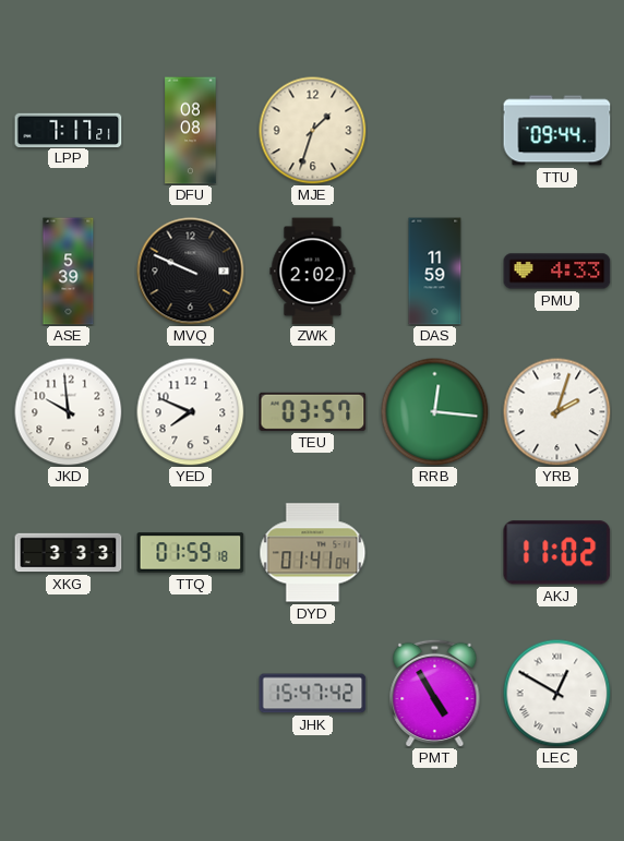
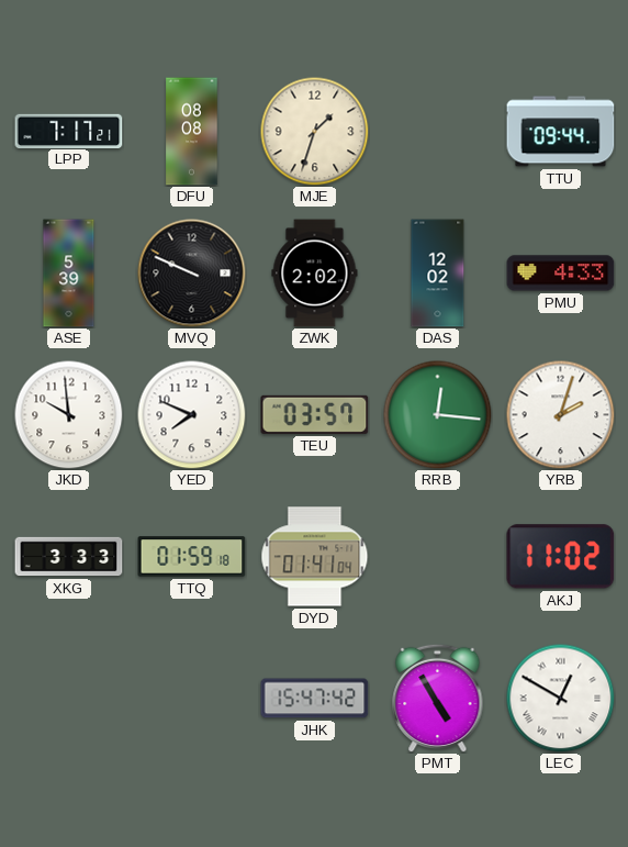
DAS: 11:59 -> 12:02
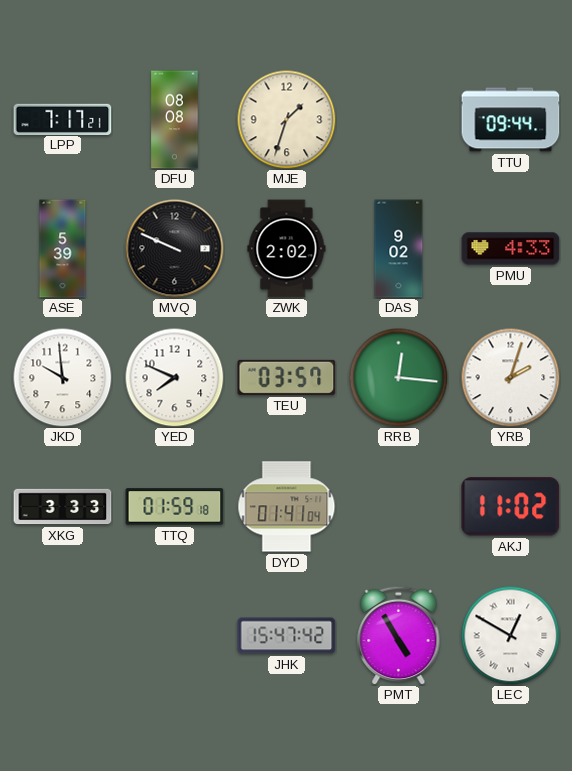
DAS: 12:02 -> 9:02
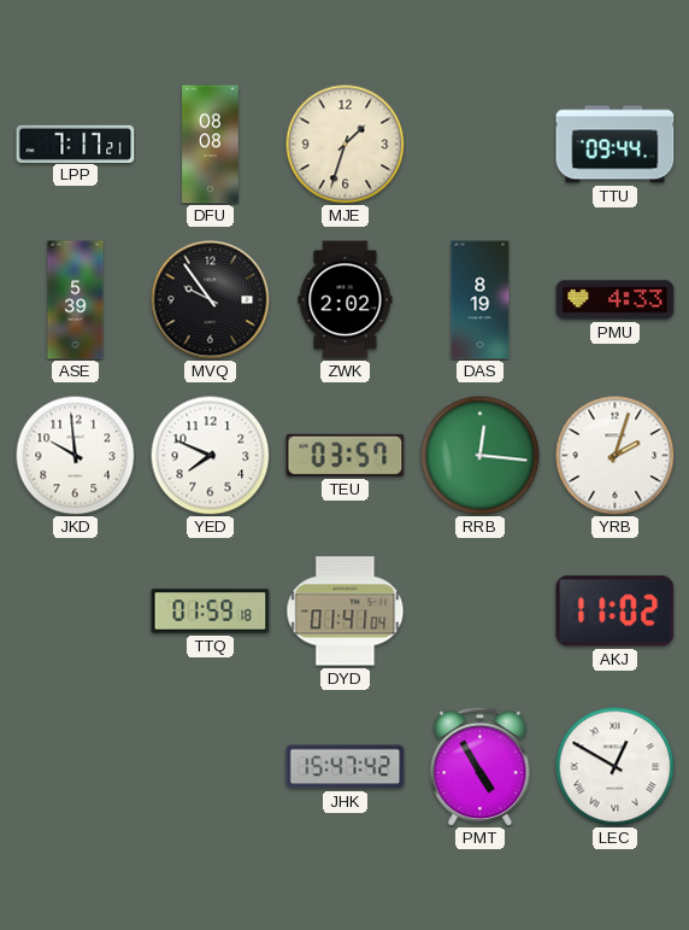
MVQ: 9:49 -> 9:54
DAS: 9:02 -> 8:19
XKG: 3:33 -> none
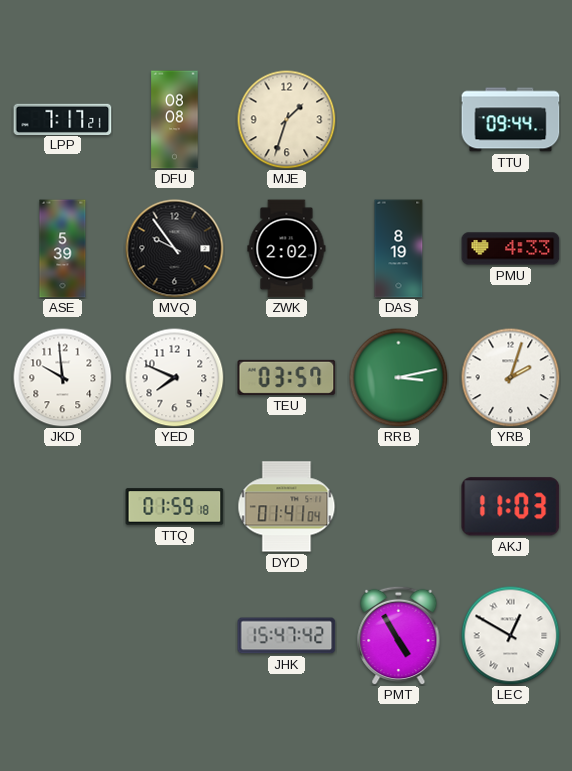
RRB: 12:16 -> 3:13
AKJ: 11:02 -> 11:03
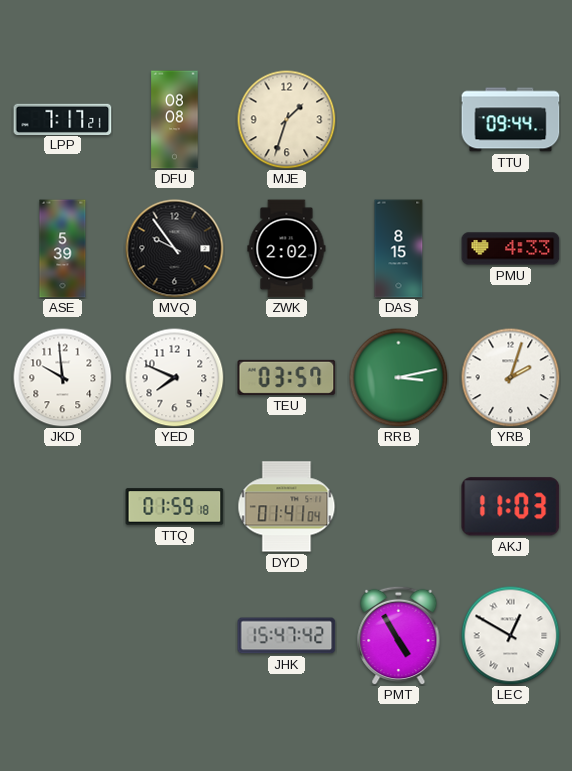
DAS: 8:19 -> 8:15
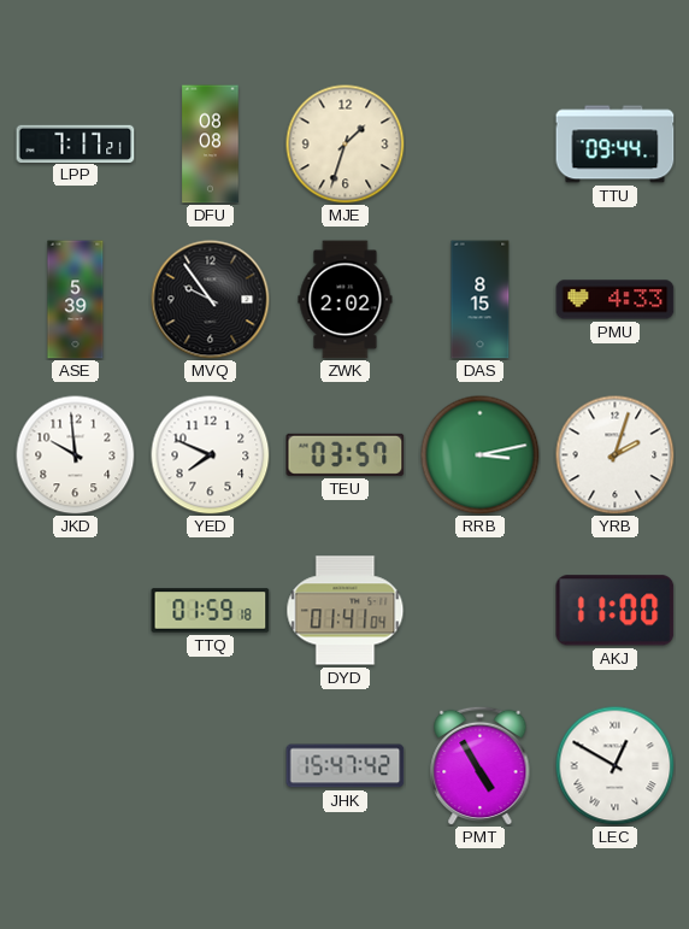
AKJ: 11:03 -> 11:00
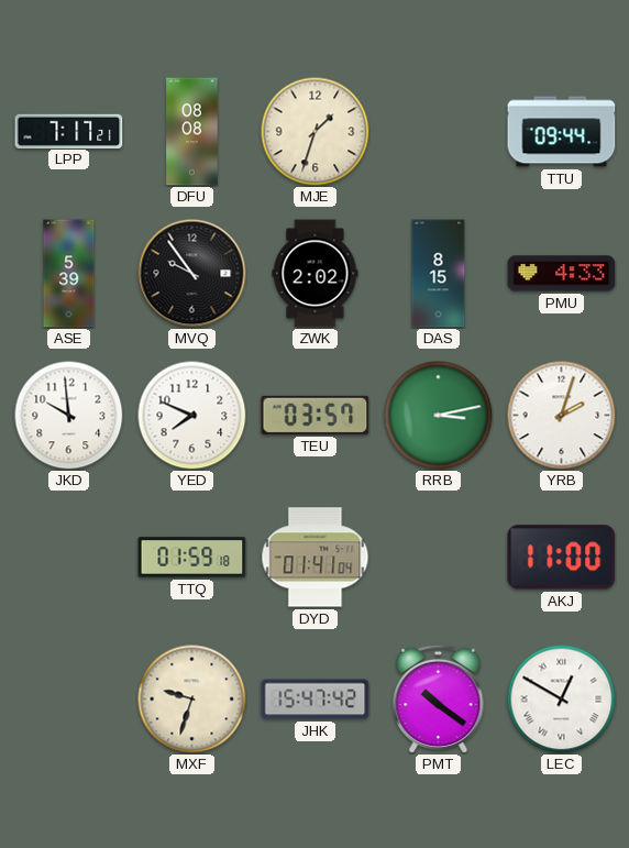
MXF: none -> 9:33
PMT: 4:55 -> 10:21
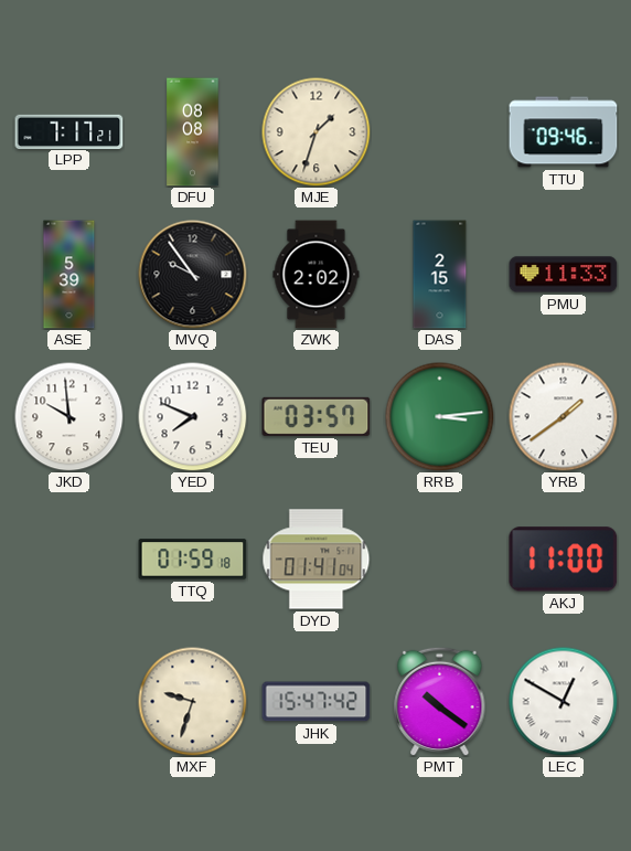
TTU: 09:44 -> 09:46
DAS: 8:15 -> 2:15
PMU: 4:33 -> 11:33
RRB: 3:13 -> 3:14
YRB: 2:03 -> 1:39
